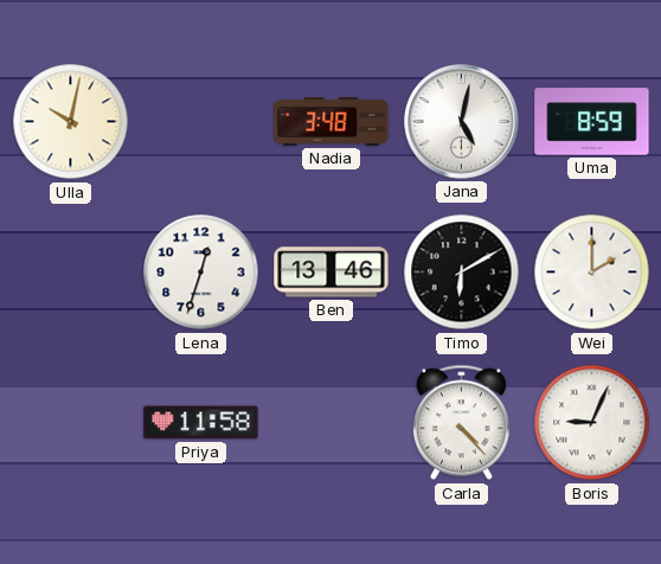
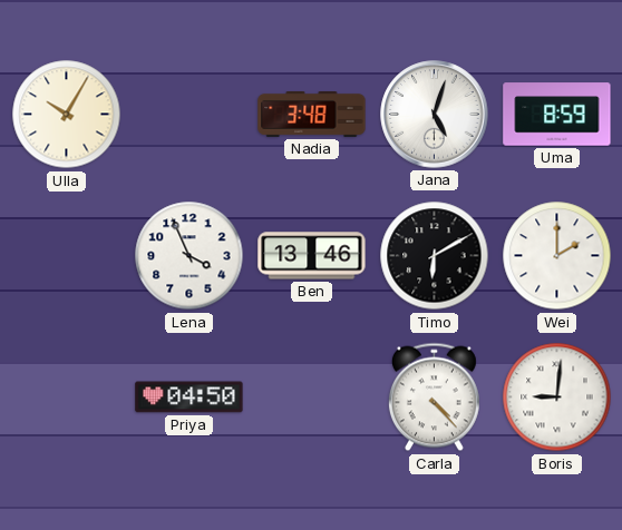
Ulla: 10:02 -> 10:05
Jana: 5:02 -> 5:03
Lena: 12:33 -> 3:56
Priya: 11:58 -> 04:50
Boris: 9:04 -> 9:01
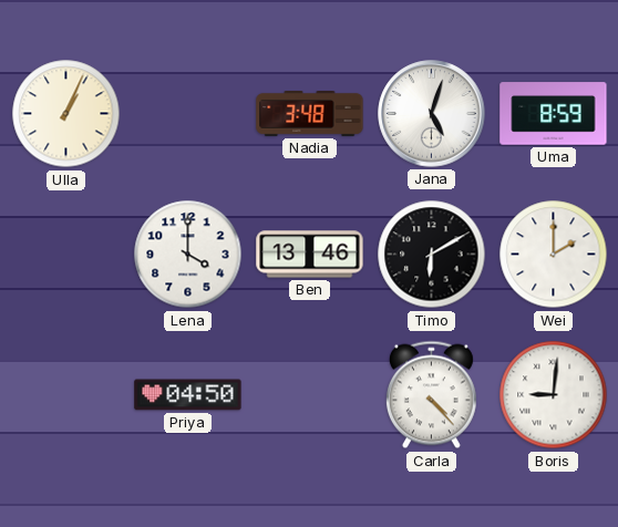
Ulla: 10:05 -> 1:04
Lena: 3:56 -> 4:00
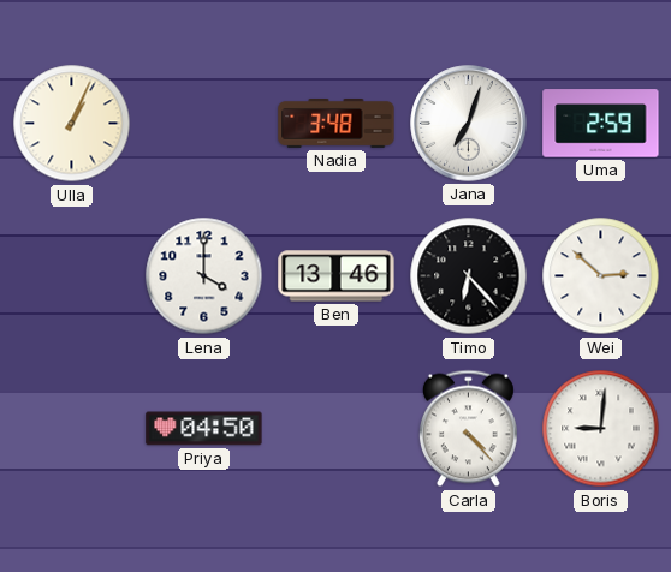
Jana: 5:03 -> 7:03
Uma: 8:59 -> 2:59
Timo: 6:10 -> 6:23
Wei: 2:00 -> 2:52
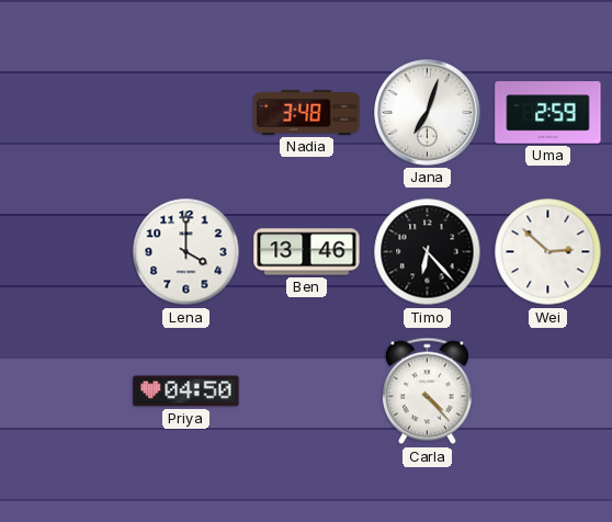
Ulla: 1:04 -> none
Boris: 9:01 -> none
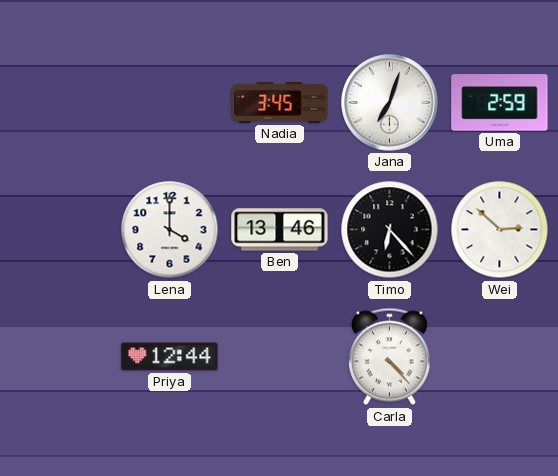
Nadia: 3:48 -> 3:45
Priya: 04:50 -> 12:44
